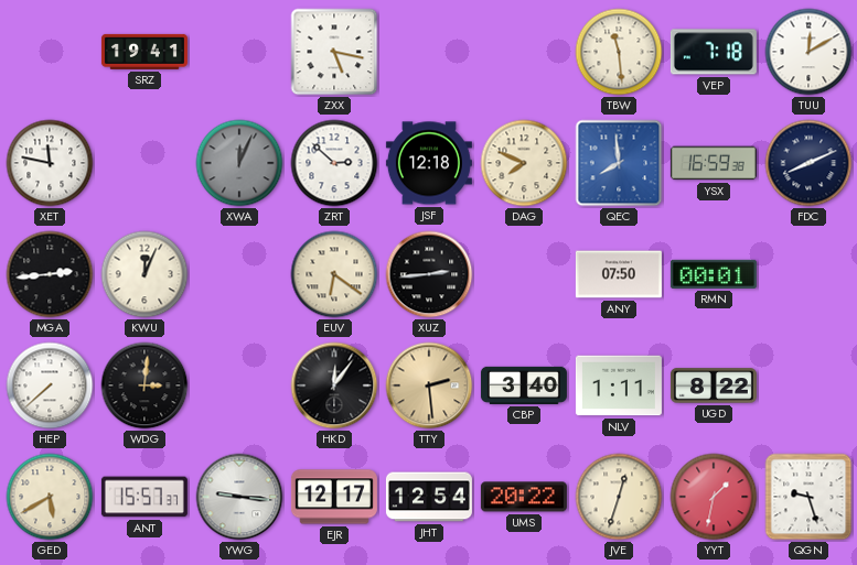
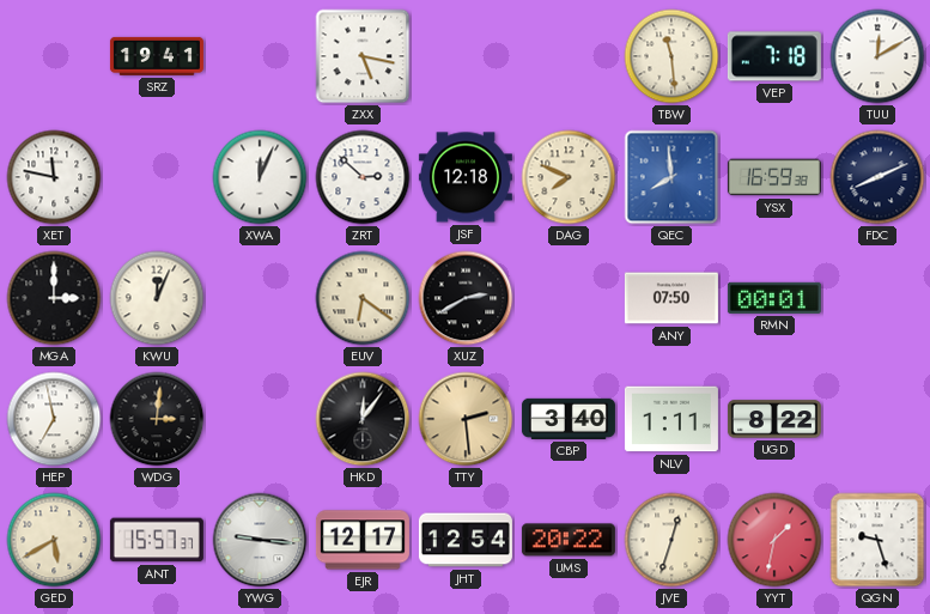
XWA dial: grey -> white
MGA: 2:44 -> 3:00
XUZ: 2:44 -> 2:40
HEP: 7:38 -> 6:58
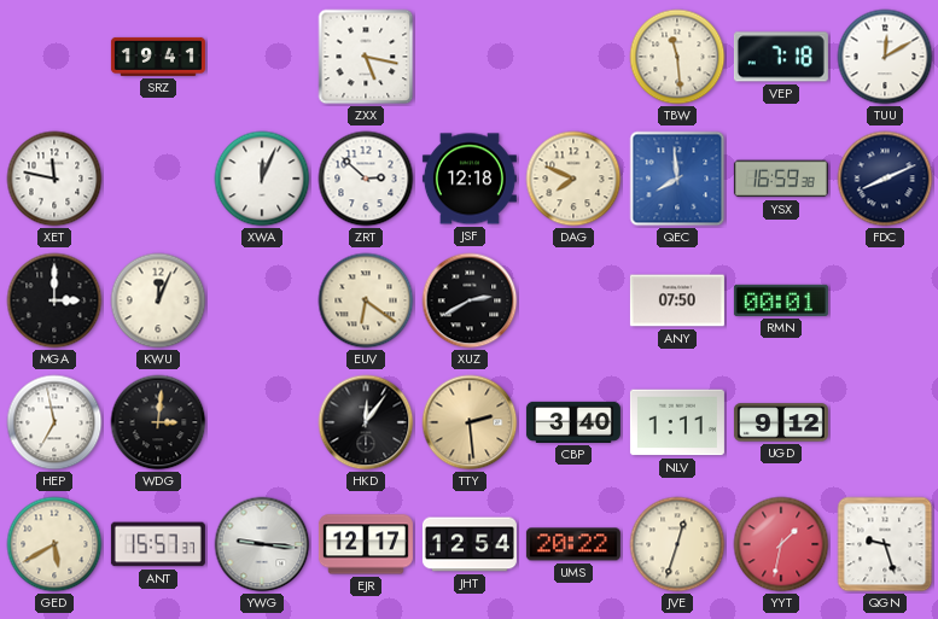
UGD: 8:22 -> 9:12
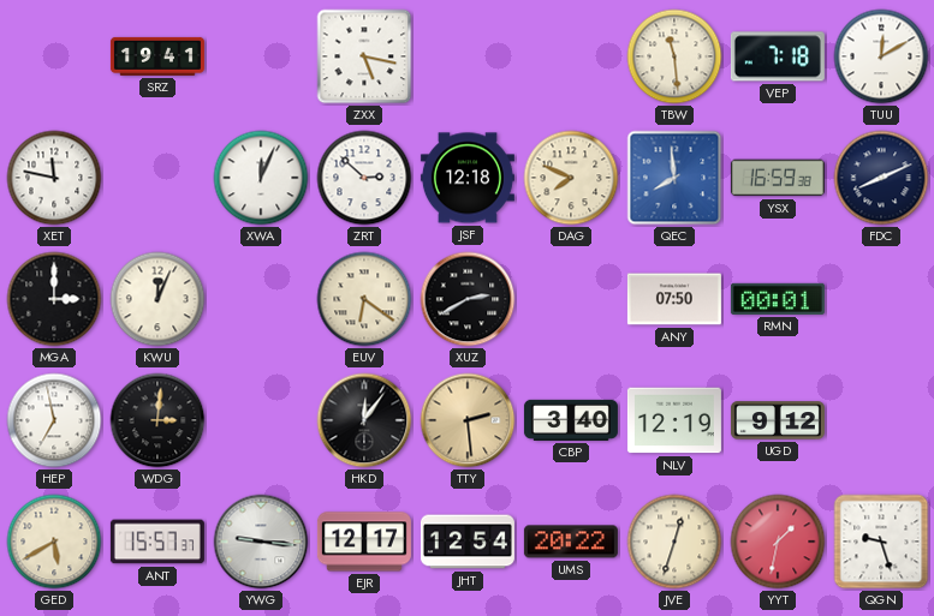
NLV: 1:11 -> 12:19
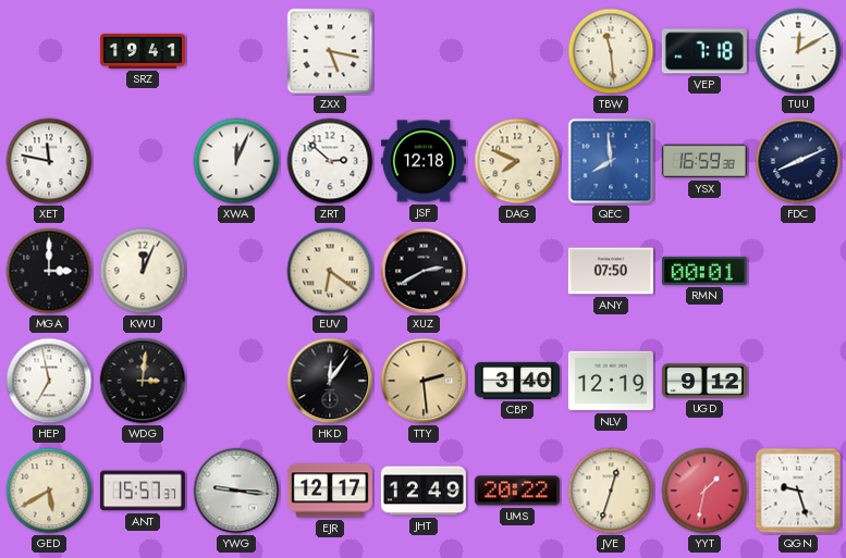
JHT: 12:54 -> 12:49
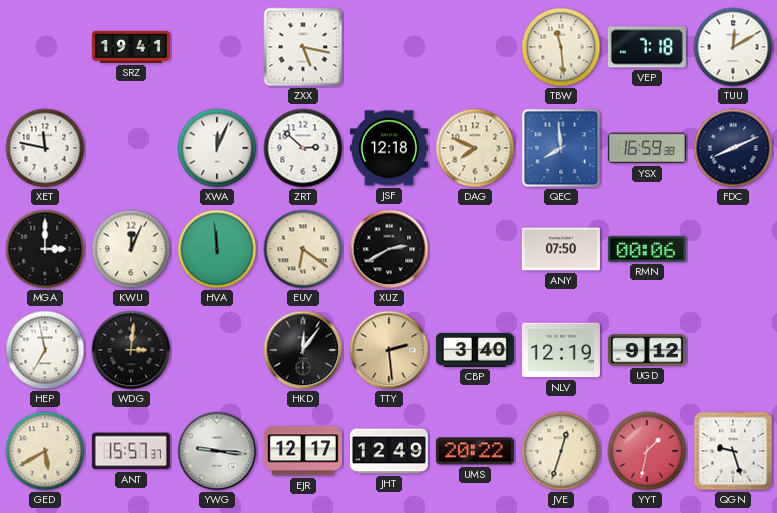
HVA: none -> 11:59
RMN: 00:01 -> 00:06
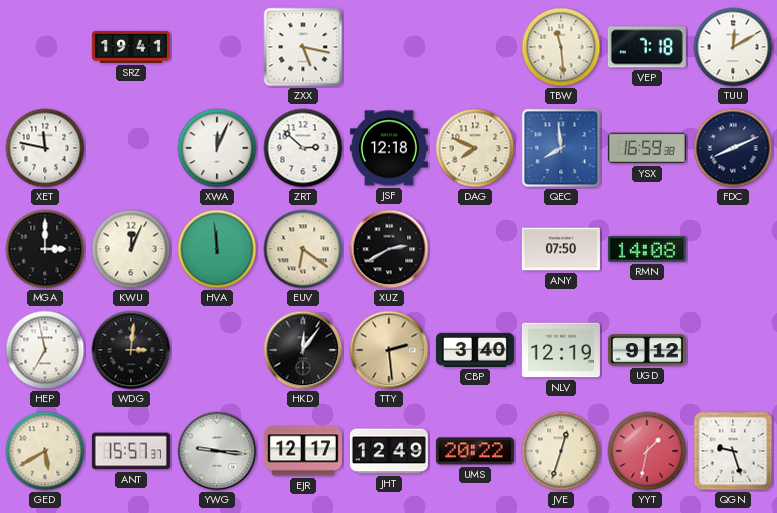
RMN: 00:06 -> 14:08
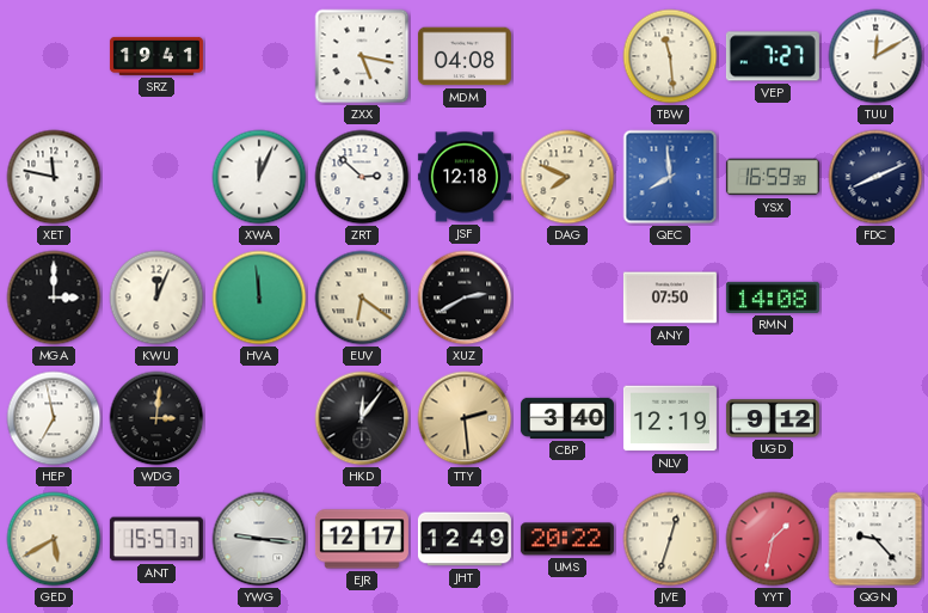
MDM: none -> 04:08
VEP: 7:18 -> 7:27
QGN: 9:27 -> 9:23
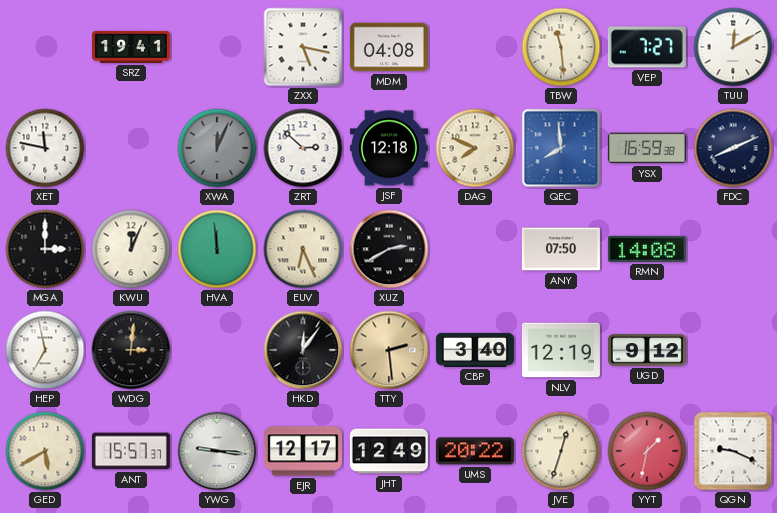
XWA dial: white -> grey
EUV: 6:21 -> 6:26
QGN: 9:23 -> 9:19
